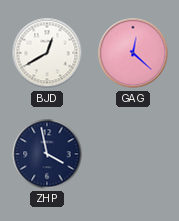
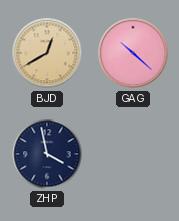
BJD dial: white -> champagne
GAG: 12:22 -> 10:22
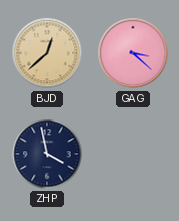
BJD: 12:40 -> 12:38
GAG: 10:22 -> 3:22
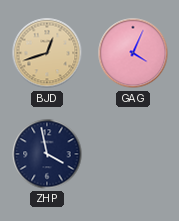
BJD: 12:38 -> 12:42
GAG: 3:22 -> 4:04
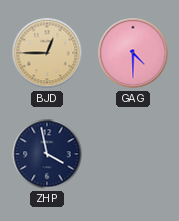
BJD: 12:42 -> 12:45
GAG: 4:04 -> 4:30
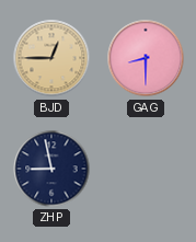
GAG: 4:30 -> 8:30
ZHP: 3:58 -> 8:58
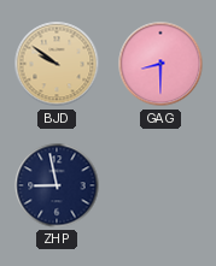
BJD: 12:45 -> 9:51
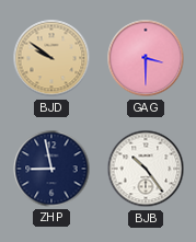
GAG: 8:30 -> 3:30
BJB: none -> 10:24
